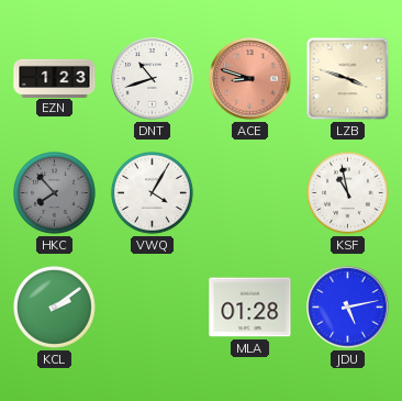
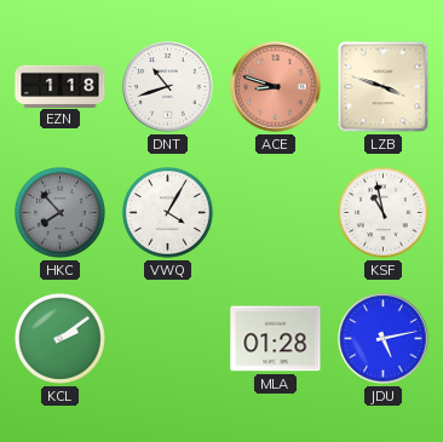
EZN: 1:23 -> 1:18
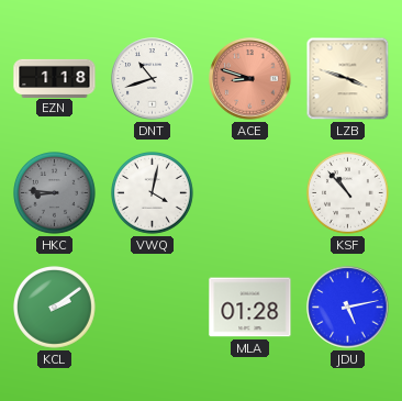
HKC: 7:53 -> 8:46
VWQ: 4:05 -> 4:02
KSF: 10:58 -> 10:53
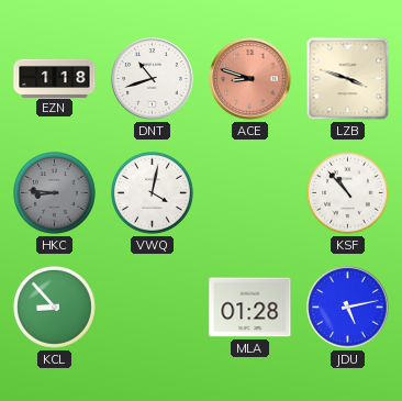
KCL: 2:09 -> 8:53
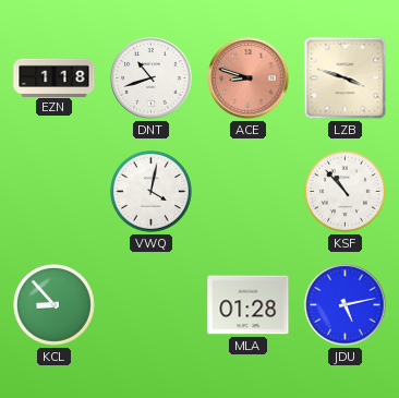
HKC: 8:46 -> none
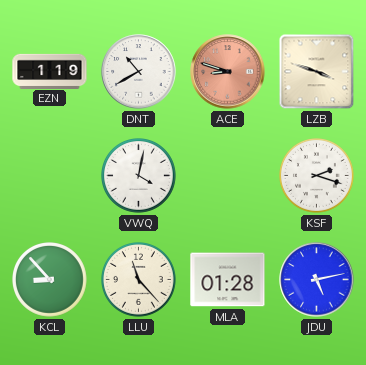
EZN: 1:18 -> 1:19
DNT: 10:42 -> 10:40
KSF: 10:53 -> 2:18
LLU: none -> 11:23
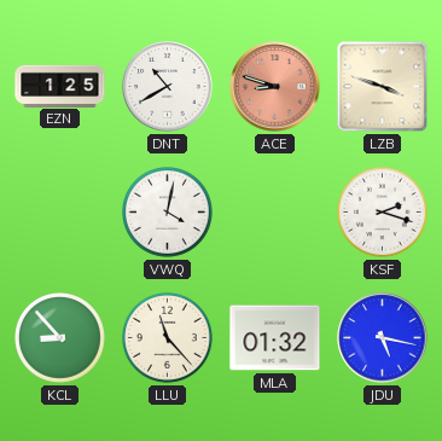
EZN: 1:19 -> 1:25
MLA: 01:28 -> 01:32
JDU: 5:13 -> 5:17
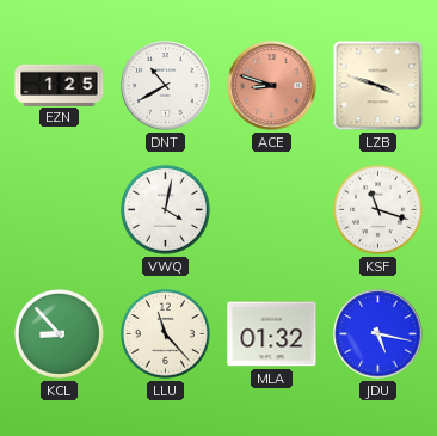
KSF: 2:18 -> 11:18
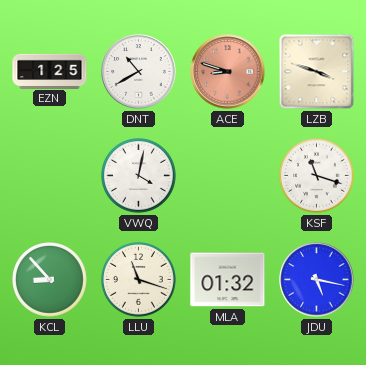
LLU: 11:23 -> 11:18
